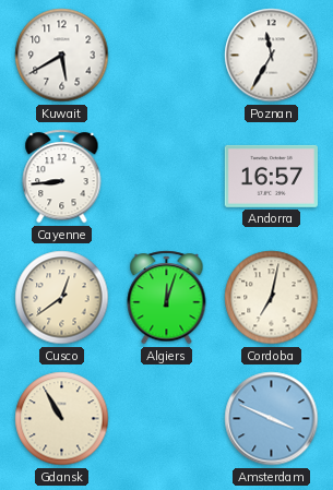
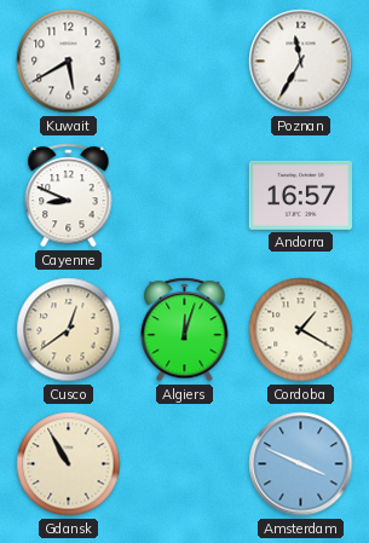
Cayenne: 8:44 -> 8:49
Cordoba: 7:02 -> 1:20
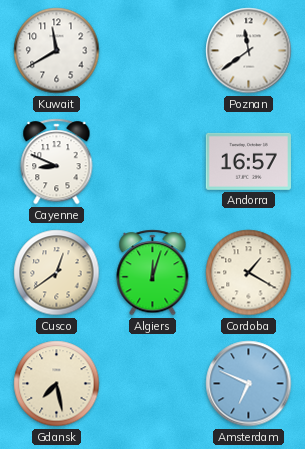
Kuwait: 5:40 -> 11:40
Poznan: 11:35 -> 11:39
Gdansk: 10:55 -> 7:28
Amsterdam: 3:49 -> 6:49
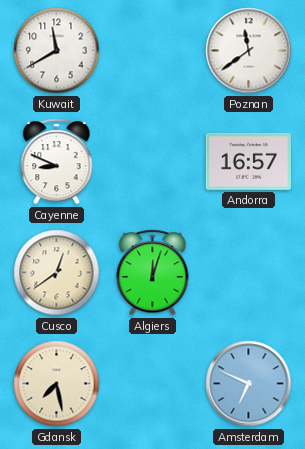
Cordoba: 1:20 -> none
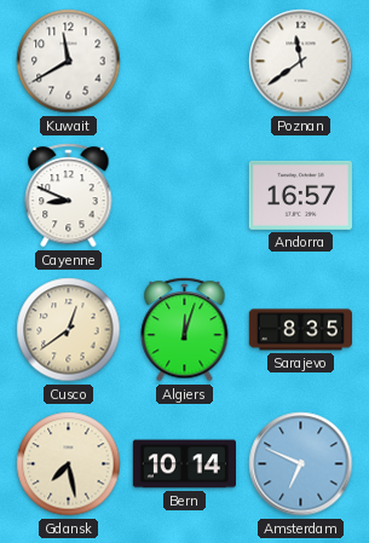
Sarajevo: none -> 8:35
Bern: none -> 10:14
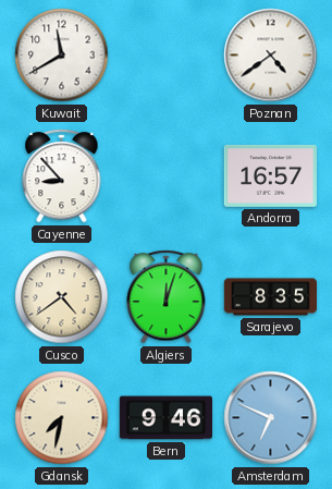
Poznan: 11:39 -> 4:39
Cayenne: 8:49 -> 8:53
Cusco: 12:39 -> 4:39
Gdansk: 7:28 -> 7:32
Bern: 10:14 -> 9:46
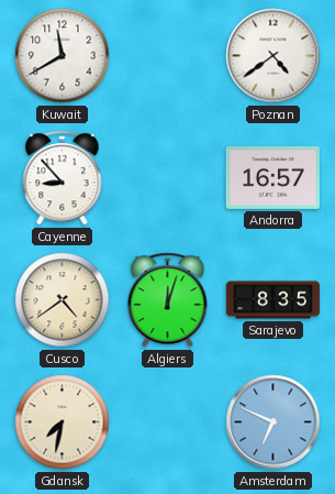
Bern: 9:46 -> none
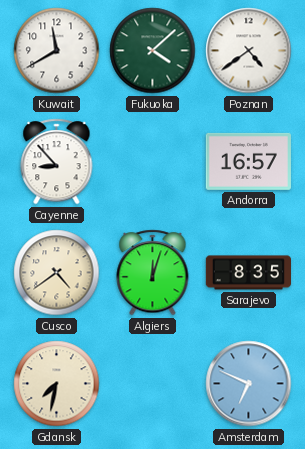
Fukuoka: none -> 4:08
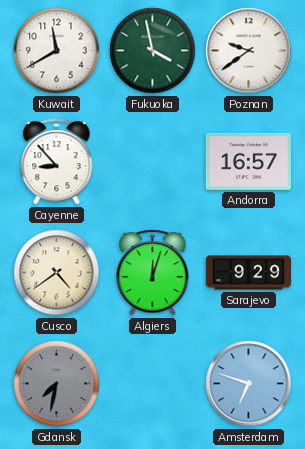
Fukuoka: 4:08 -> 3:58
Poznan: 4:39 -> 9:39
Sarajevo: 8:35 -> 9:29
Gdansk dial: cream -> grey
Amsterdam: 6:49 -> 6:48
